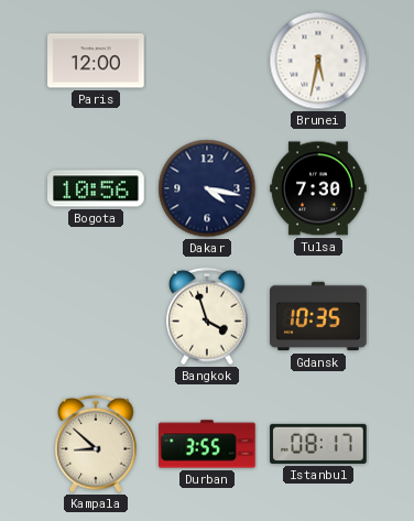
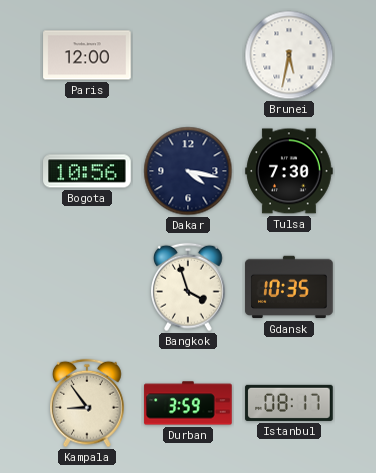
Kampala: 8:52 -> 8:54
Durban: 3:55 -> 3:59
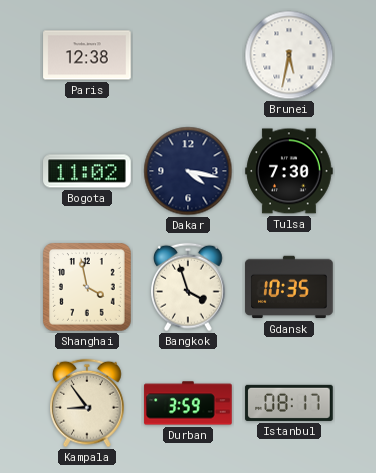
Paris: 12:00 -> 12:38
Bogota: 10:56 -> 11:02
Shanghai: none -> 3:58
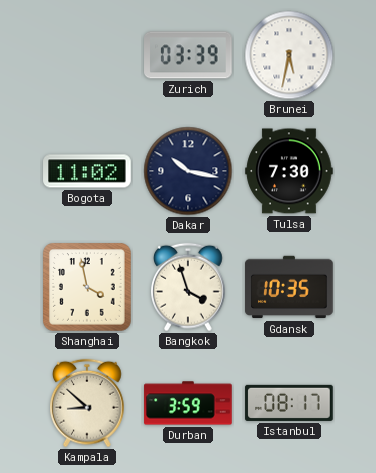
Paris: 12:38 -> none
Zurich: none -> 03:39
Dakar: 4:17 -> 10:17
Kampala: 8:54 -> 8:52
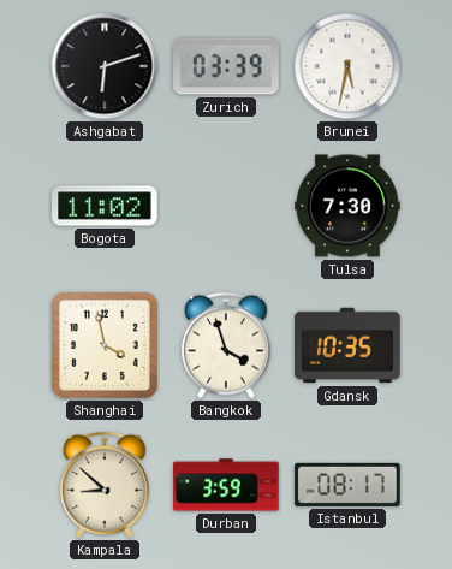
Ashgabat: none -> 6:12
Dakar: 10:17 -> none
